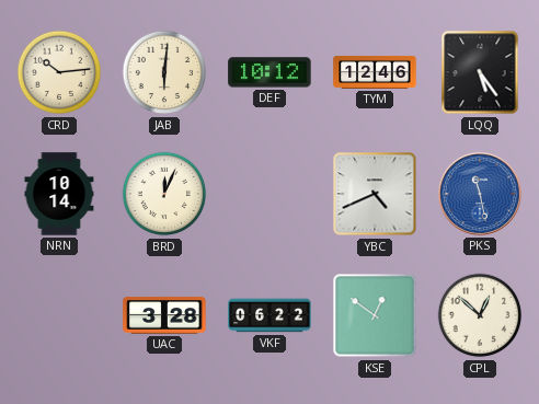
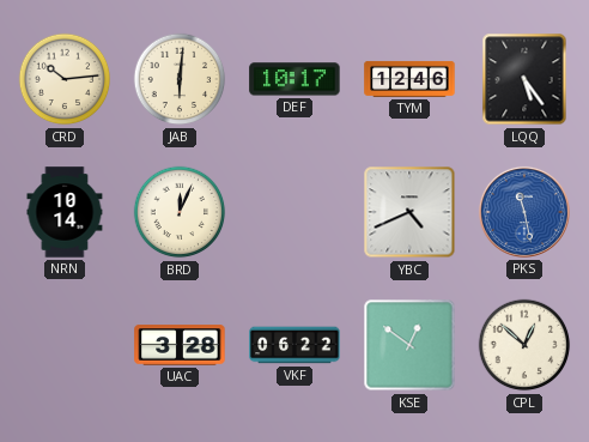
DEF: 10:12 -> 10:17
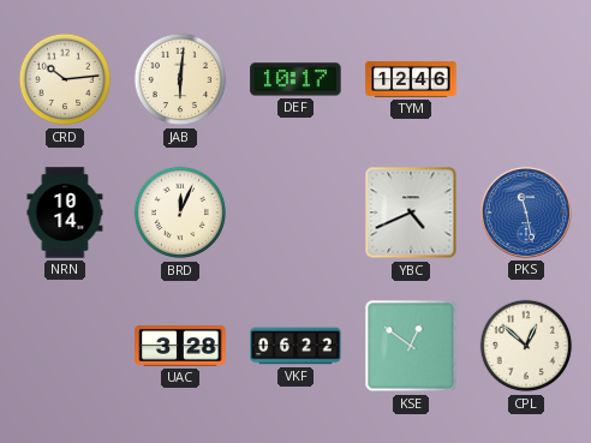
LQQ: 5:24 -> none
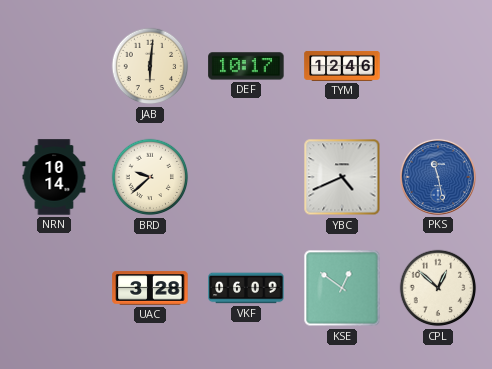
CRD: 10:14 -> none
BRD: 12:04 -> 9:38
VKF: 06:22 -> 06:09
